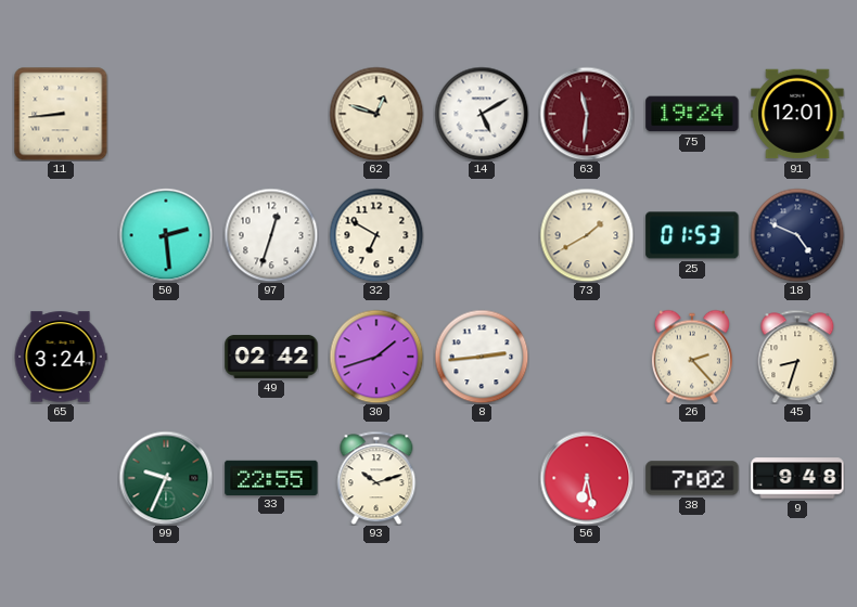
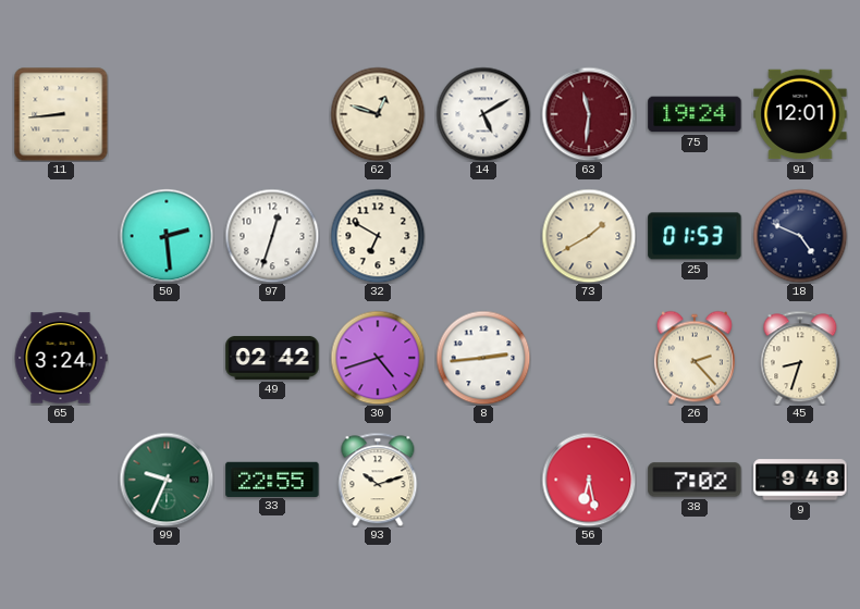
30: 1:42 -> 4:42
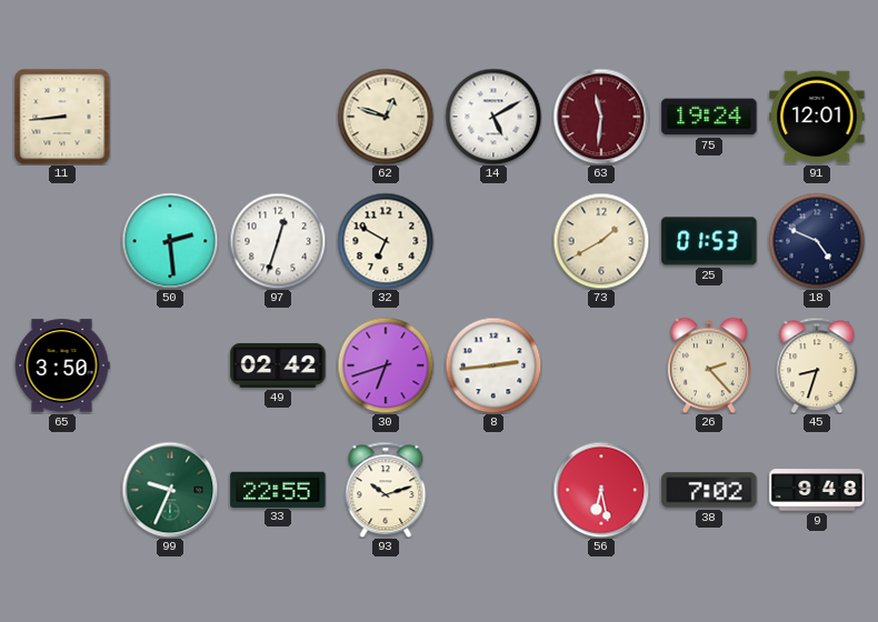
65: 3:24 -> 3:50
30: 4:42 -> 6:42
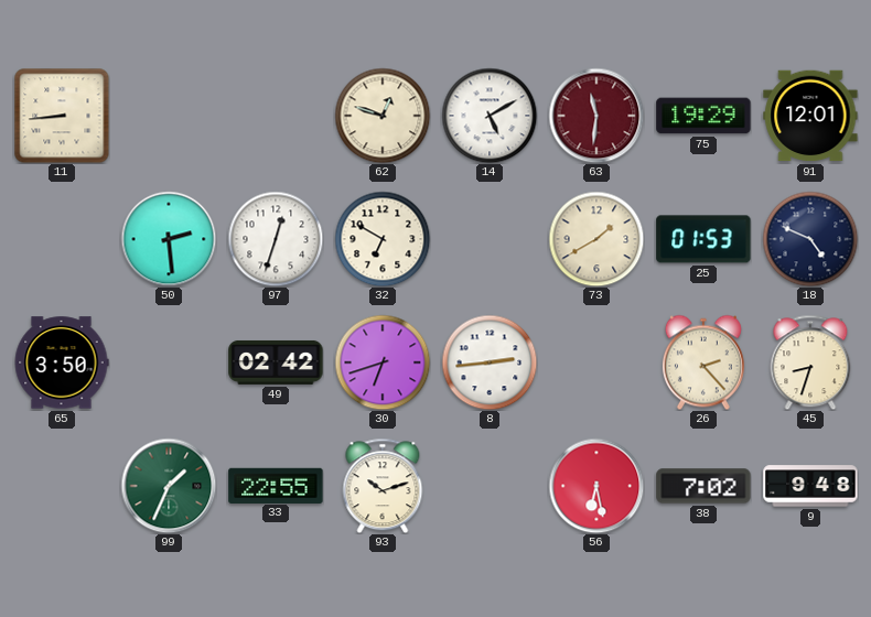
75: 19:24 -> 19:29
99: 9:34 -> 1:34
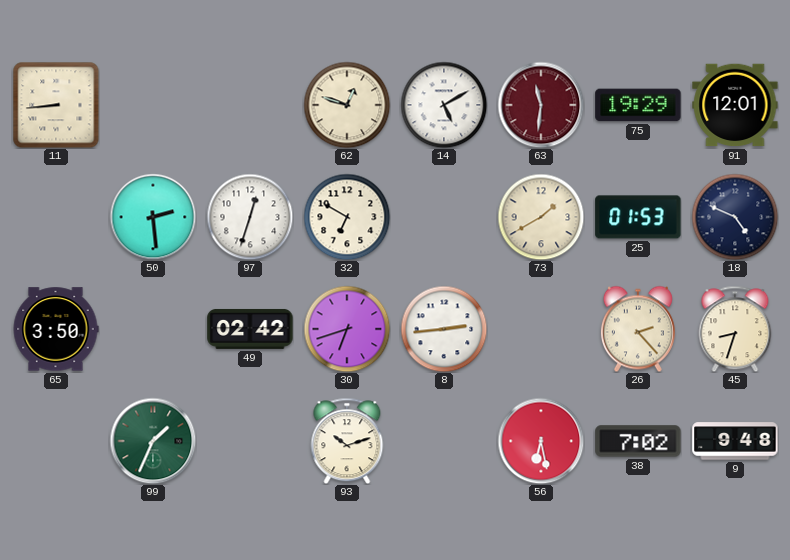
33: 22:55 -> none
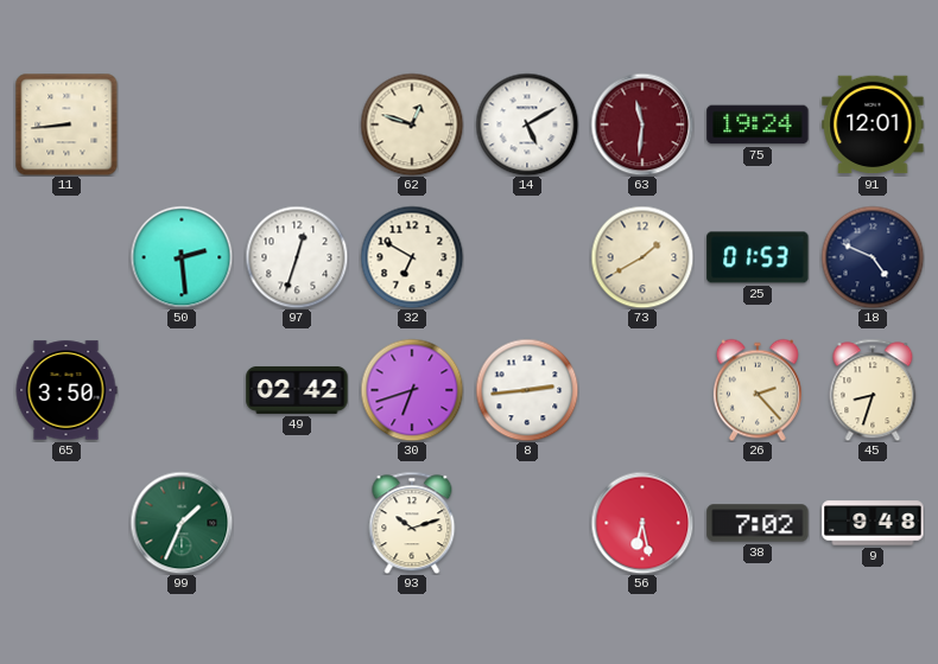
75: 19:29 -> 19:24
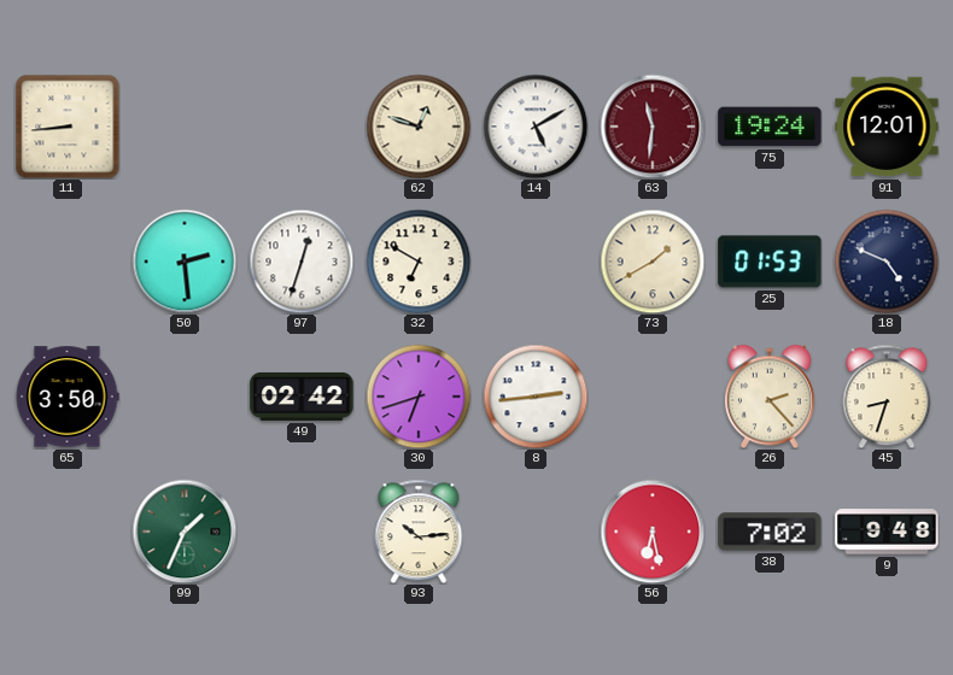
93: 10:12 -> 10:14
